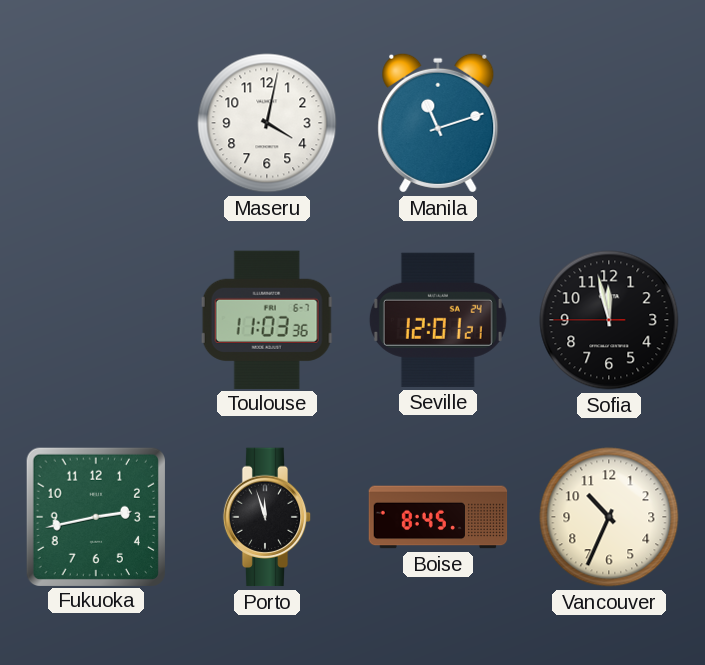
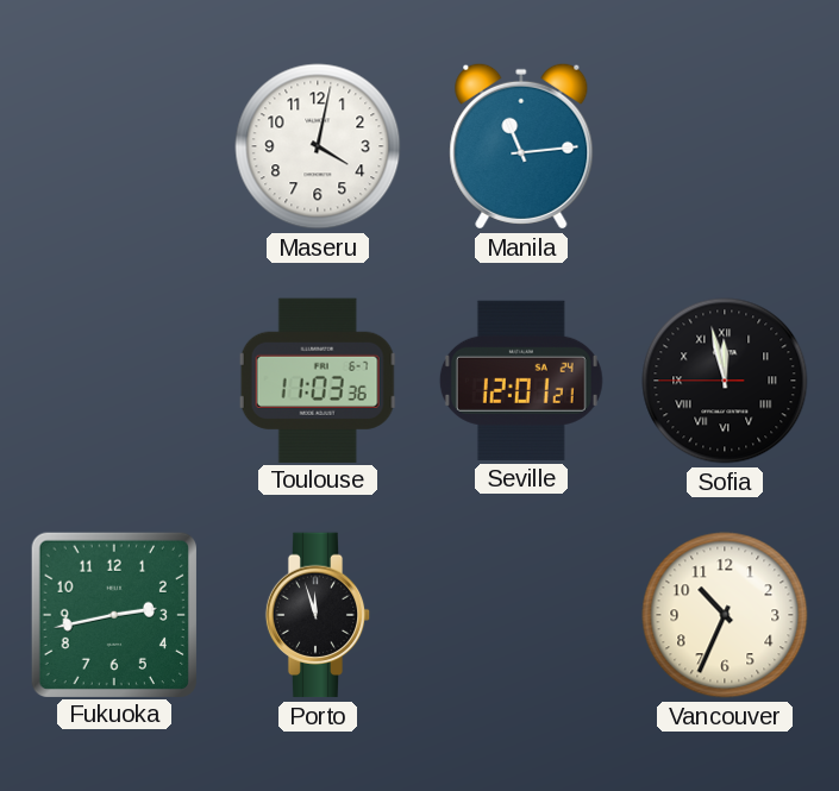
Manila: 11:12 -> 11:14
Sofia numerals: Arabic -> Roman
Boise: 8:45 -> none
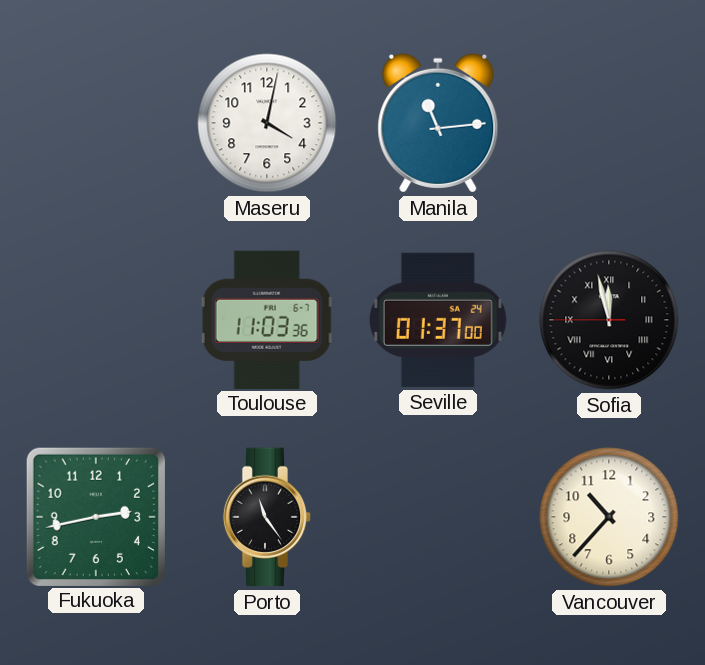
Seville: 12:01 -> 01:37
Porto: 11:57 -> 11:24
Vancouver: 10:34 -> 10:37
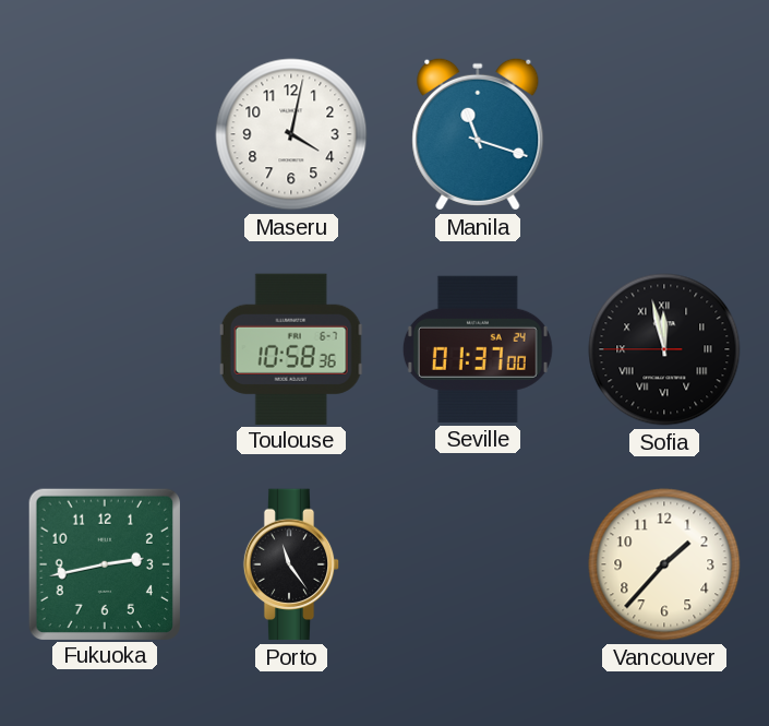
Manila: 11:14 -> 11:18
Toulouse: 11:03 -> 10:58
Vancouver: 10:37 -> 1:37
